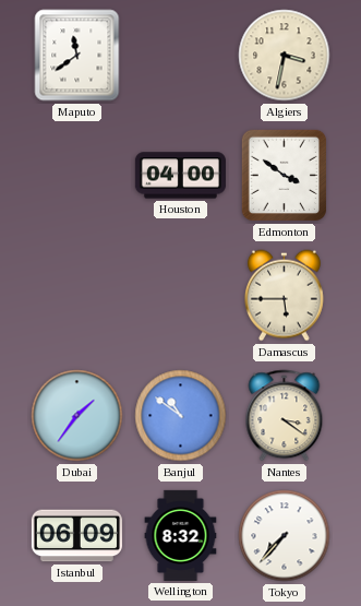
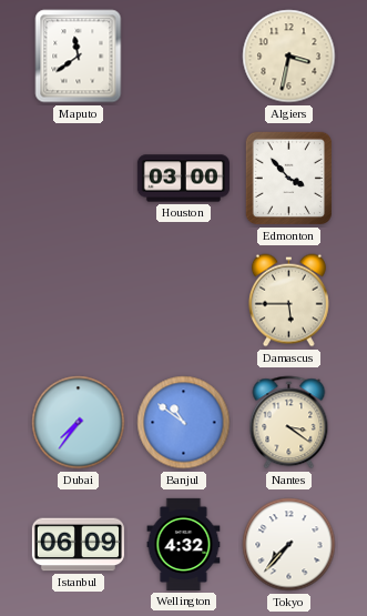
Houston: 04:00 -> 03:00
Edmonton: 3:51 -> 3:53
Dubai: 1:36 -> 7:36
Wellington: 8:32 -> 4:32
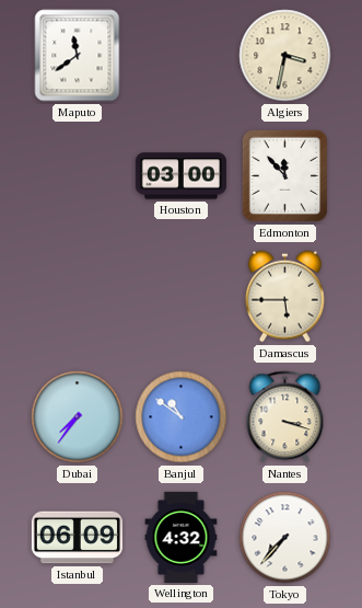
Edmonton: 3:53 -> 11:53
Nantes: 3:21 -> 3:18
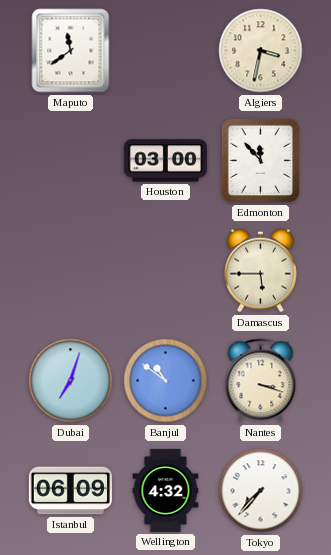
Dubai: 7:36 -> 7:03
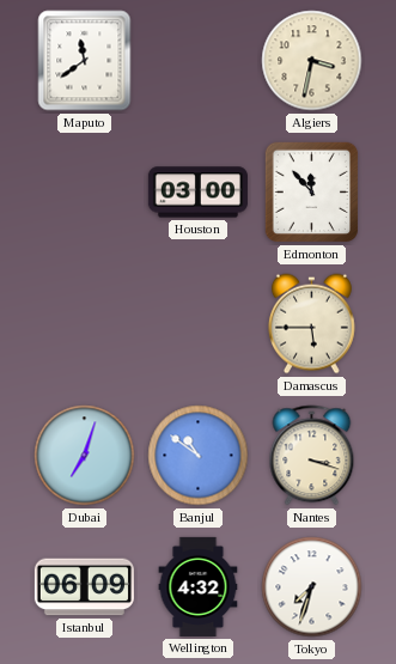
Tokyo: 7:37 -> 7:33
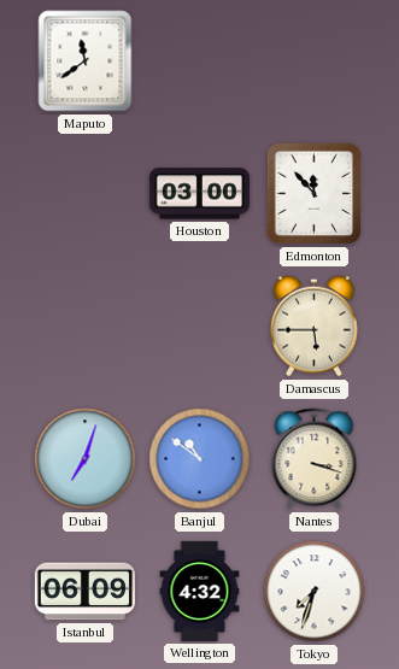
Algiers: 3:32 -> none
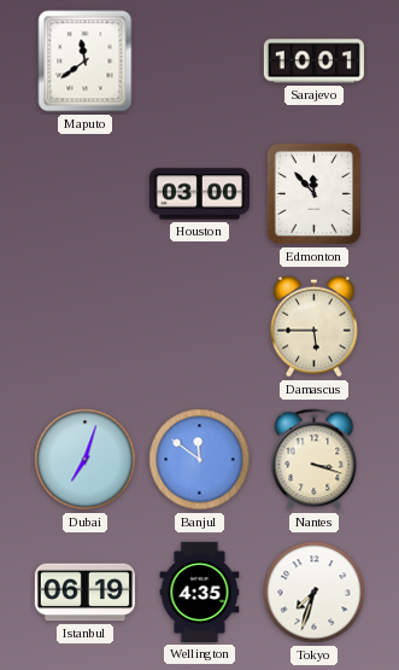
Sarajevo: none -> 10:01
Banjul: 10:51 -> 11:51
Istanbul: 06:09 -> 06:19
Wellington: 4:32 -> 4:35
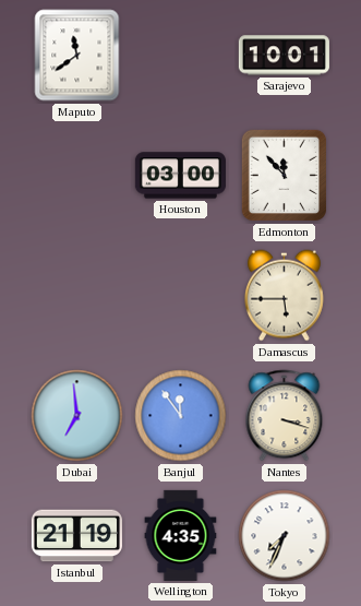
Dubai: 7:03 -> 6:59
Banjul: 11:51 -> 11:54
Istanbul: 06:19 -> 21:19
Tokyo: 7:33 -> 7:34
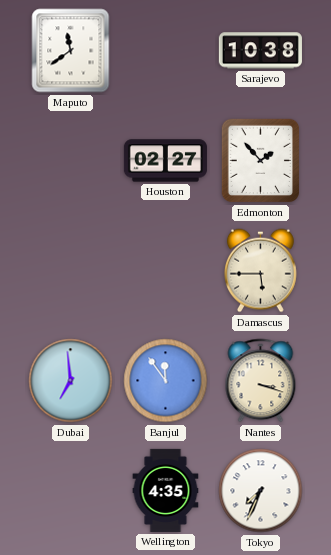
Sarajevo: 10:01 -> 10:38
Houston: 03:00 -> 02:27
Edmonton: 11:53 -> 1:53
Istanbul: 21:19 -> none
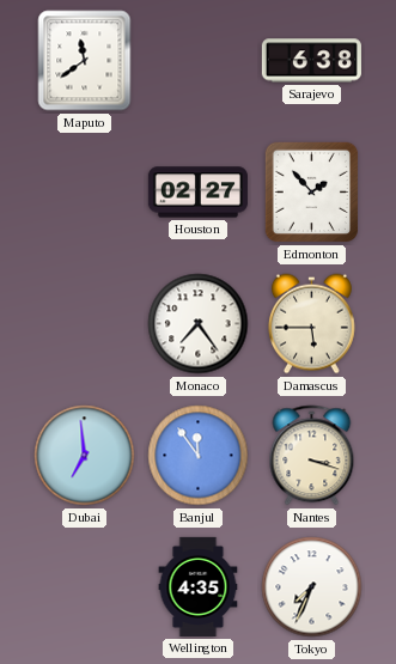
Sarajevo: 10:38 -> 6:38
Monaco: none -> 7:24
